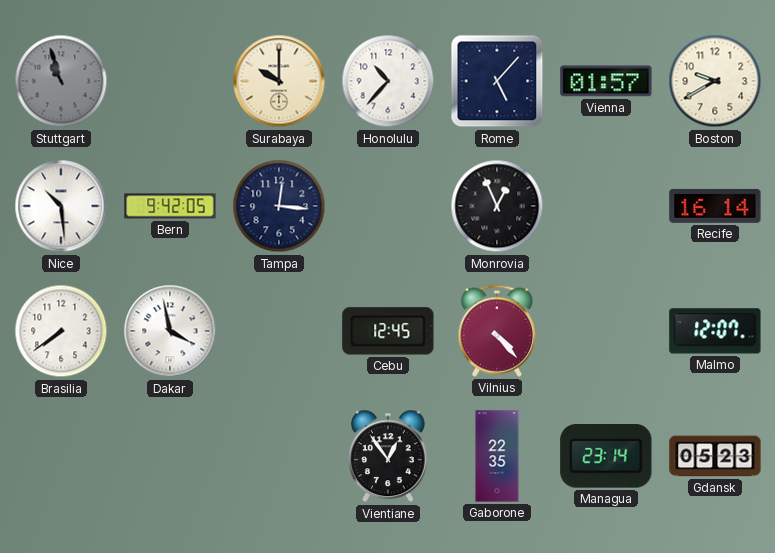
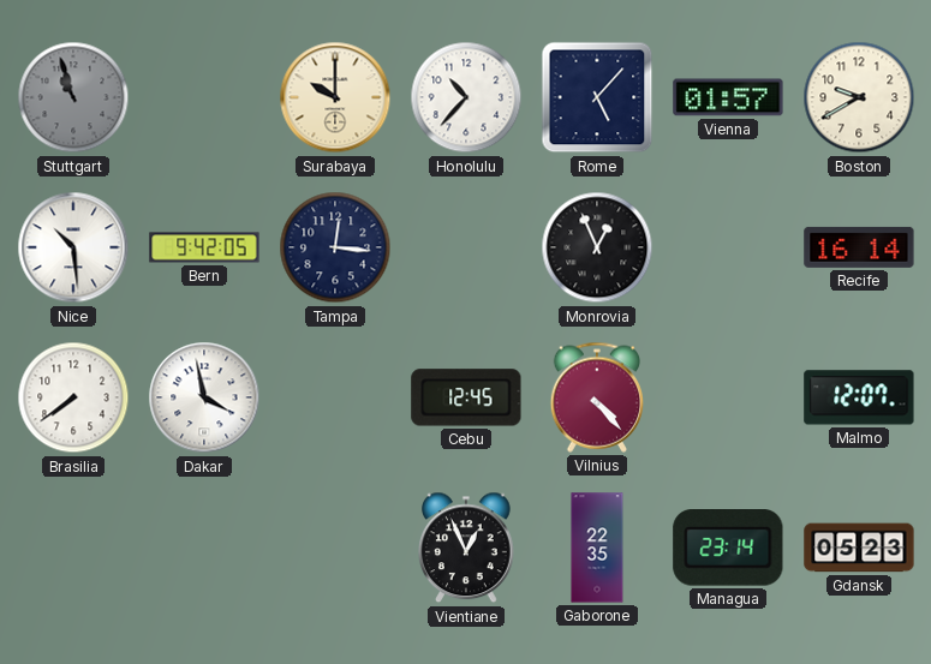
Vientiane: 12:54 -> 12:56
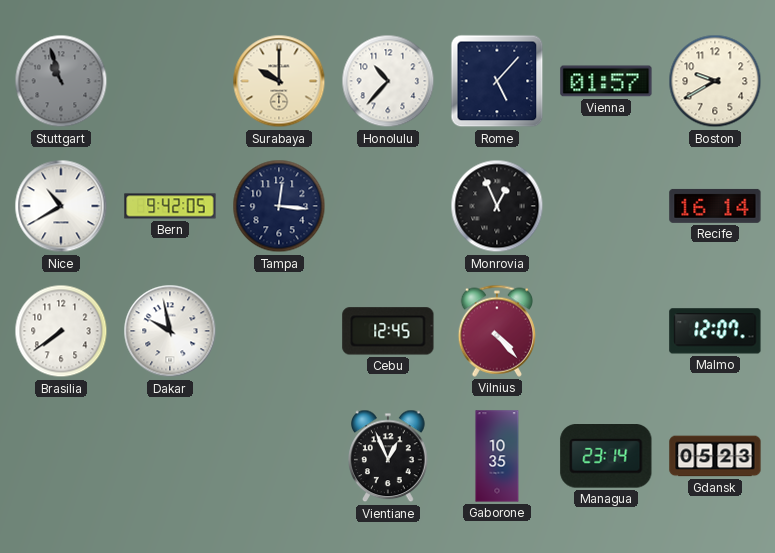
Nice: 10:29 -> 10:40
Dakar: 3:58 -> 9:58
Gaborone: 22:35 -> 10:35
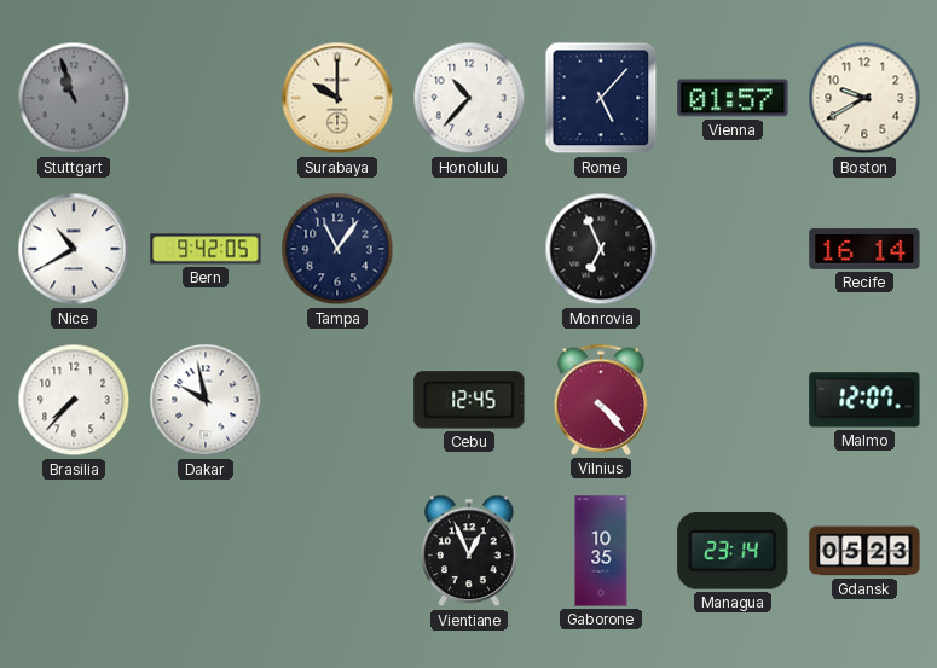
Tampa: 12:16 -> 11:06
Monrovia: 12:56 -> 6:56
Brasilia: 7:39 -> 7:37
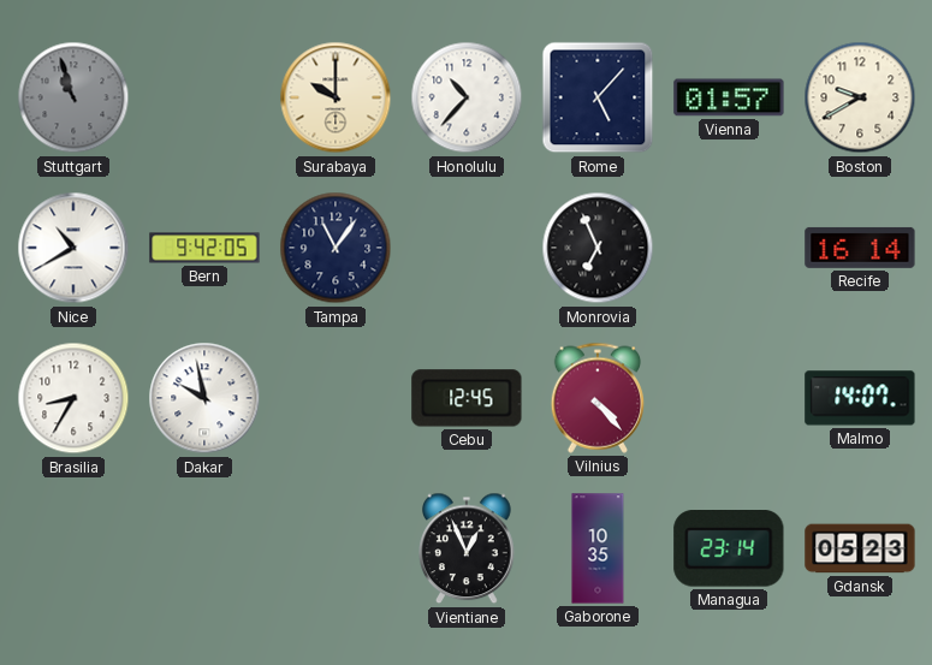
Brasilia: 7:37 -> 8:35
Malmo: 12:07 -> 14:07
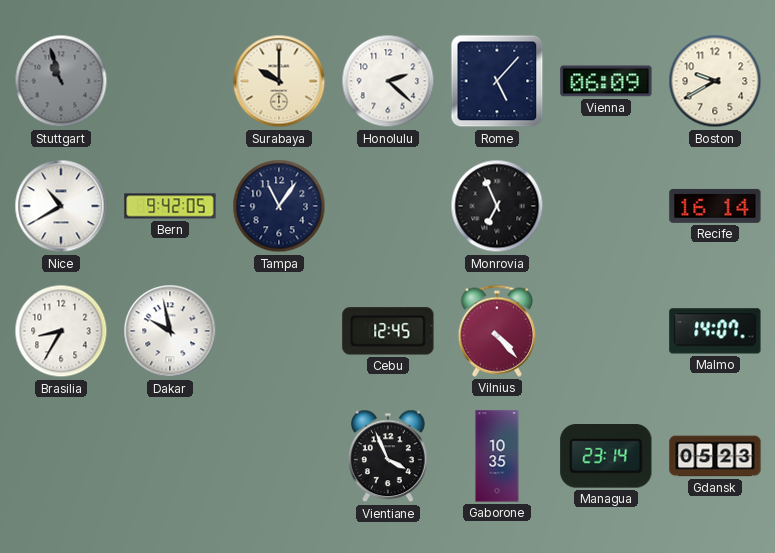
Honolulu: 10:37 -> 2:22
Vienna: 01:57 -> 06:09
Vientiane: 12:56 -> 3:56
